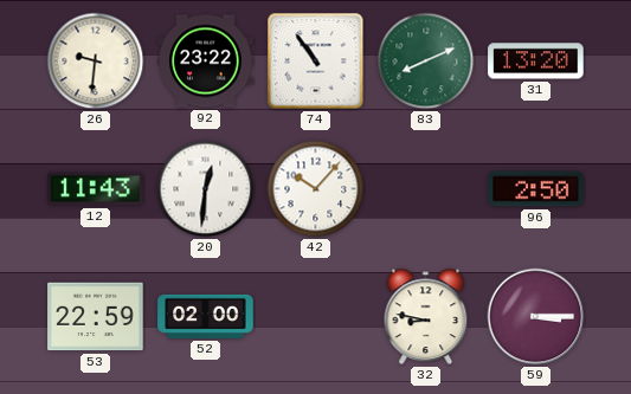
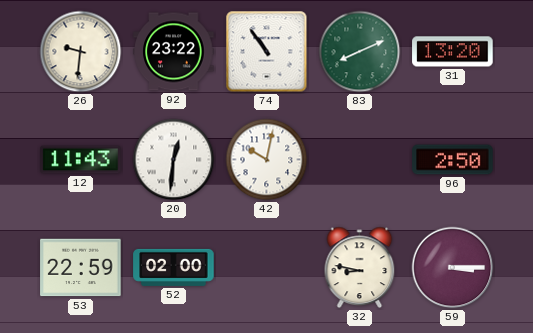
42: 10:07 -> 10:02
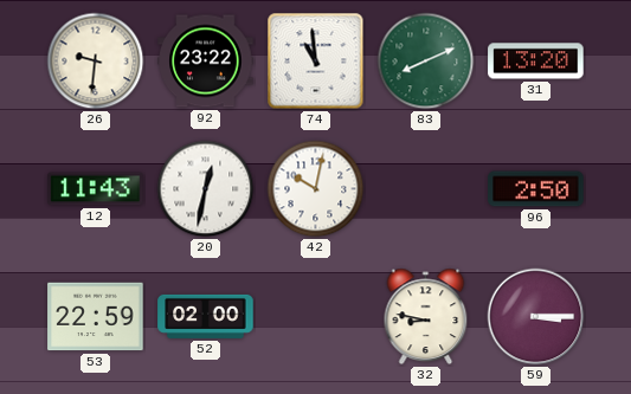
74: 10:54 -> 10:59
20: 12:31 -> 12:32
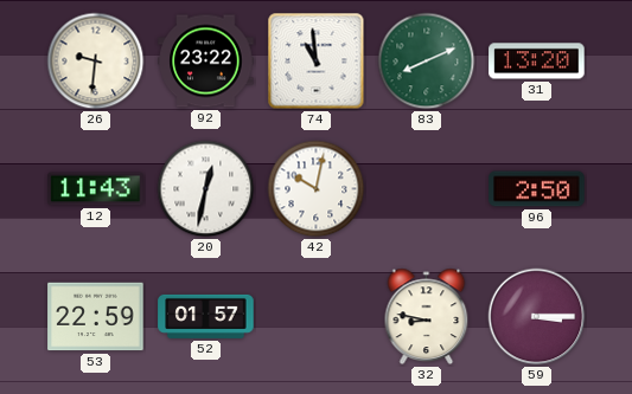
52: 02:00 -> 01:57
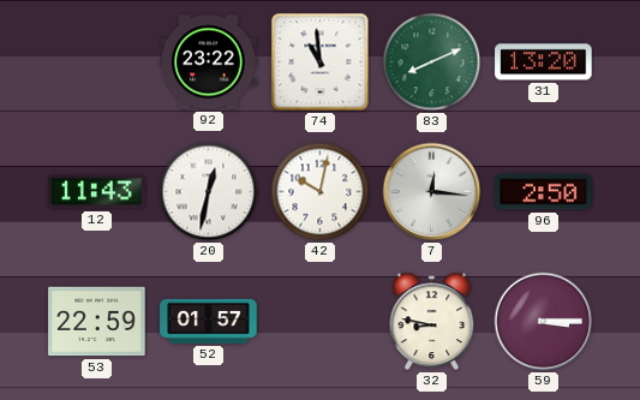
26: 9:31 -> none
7: none -> 12:16
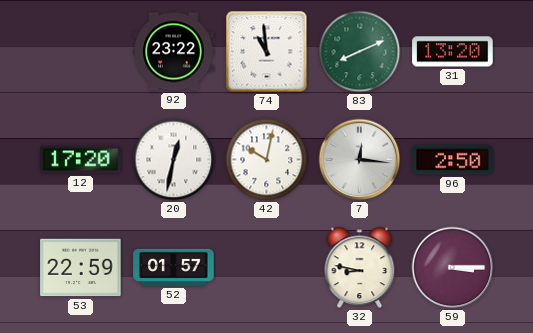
12: 11:43 -> 17:20
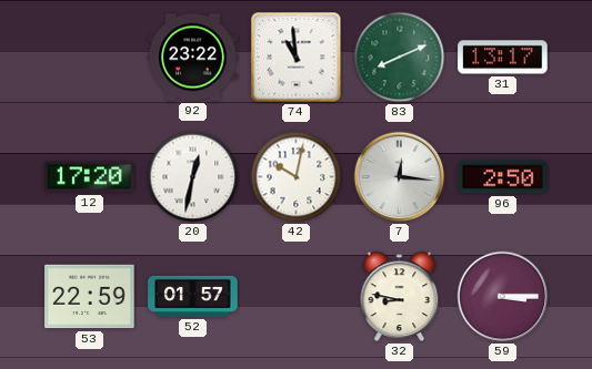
31: 13:20 -> 13:17
